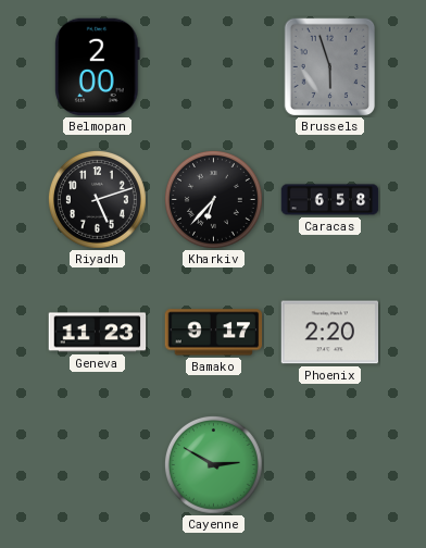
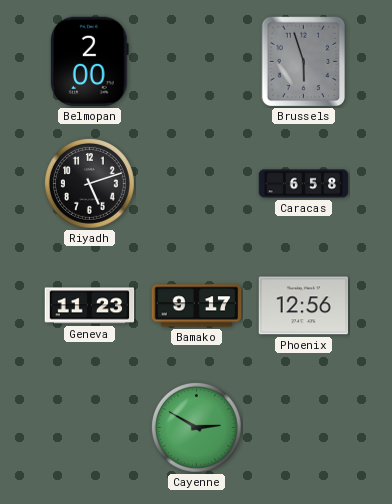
Kharkiv: 6:37 -> none
Phoenix: 2:20 -> 12:56
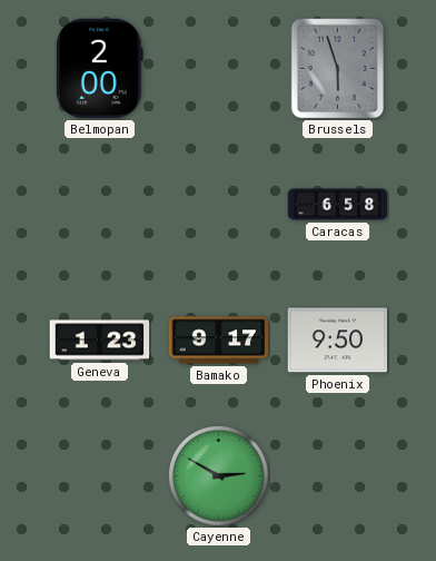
Riyadh: 5:12 -> none
Geneva: 11:23 -> 1:23
Phoenix: 12:56 -> 9:50
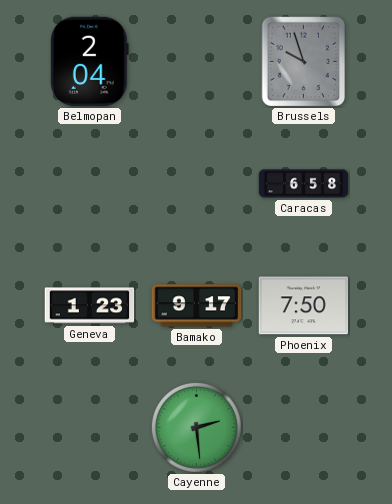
Belmopan: 2:00 -> 2:04
Brussels: 5:57 -> 9:57
Phoenix: 9:50 -> 7:50
Cayenne: 2:50 -> 2:29
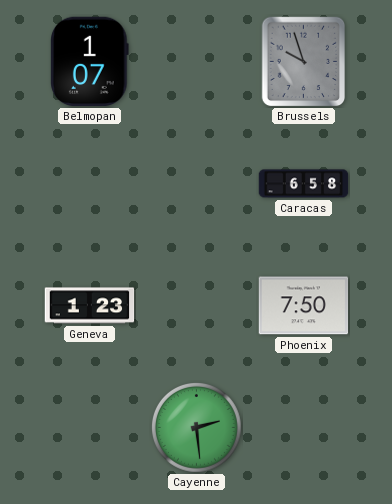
Belmopan: 2:04 -> 1:07
Bamako: 9:17 -> none
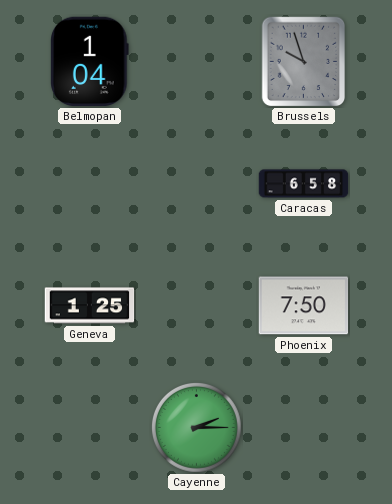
Belmopan: 1:07 -> 1:04
Geneva: 1:23 -> 1:25
Cayenne: 2:29 -> 2:15
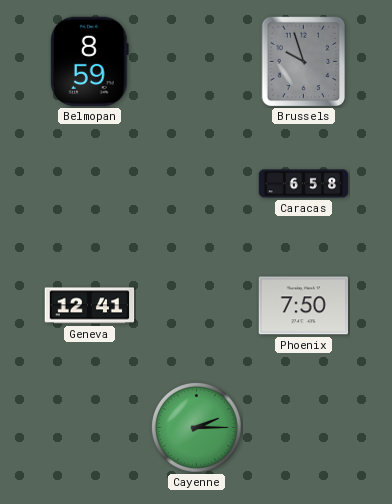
Belmopan: 1:04 -> 8:59
Geneva: 1:25 -> 12:41
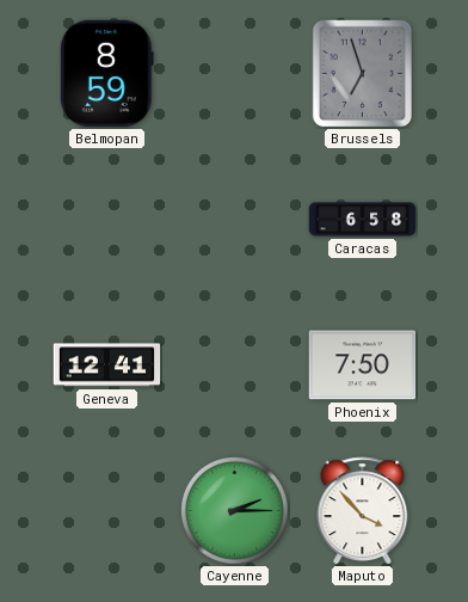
Brussels: 9:57 -> 6:57
Maputo: none -> 3:53
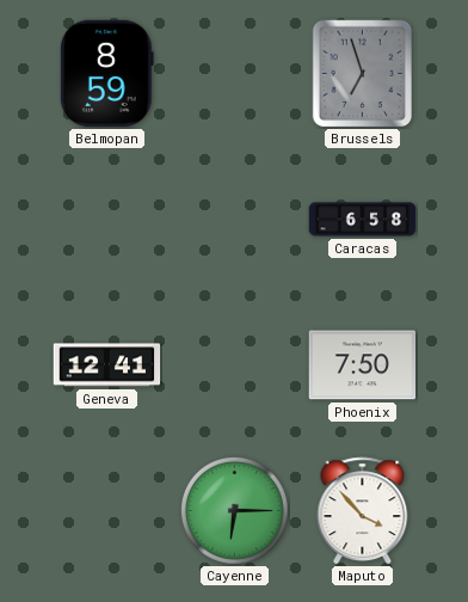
Cayenne: 2:15 -> 6:15
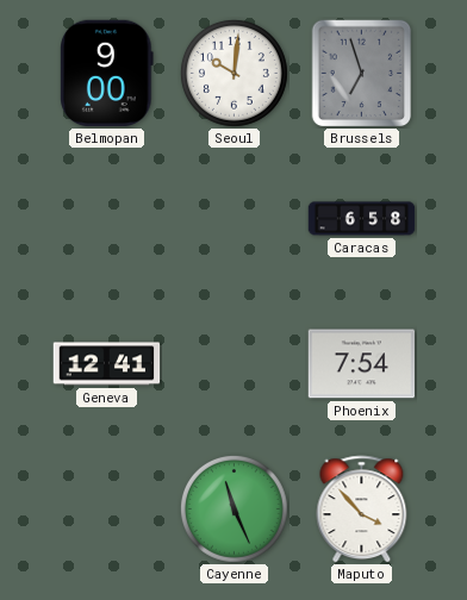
Belmopan: 8:59 -> 9:00
Seoul: none -> 10:01
Phoenix: 7:50 -> 7:54
Cayenne: 6:15 -> 11:26
